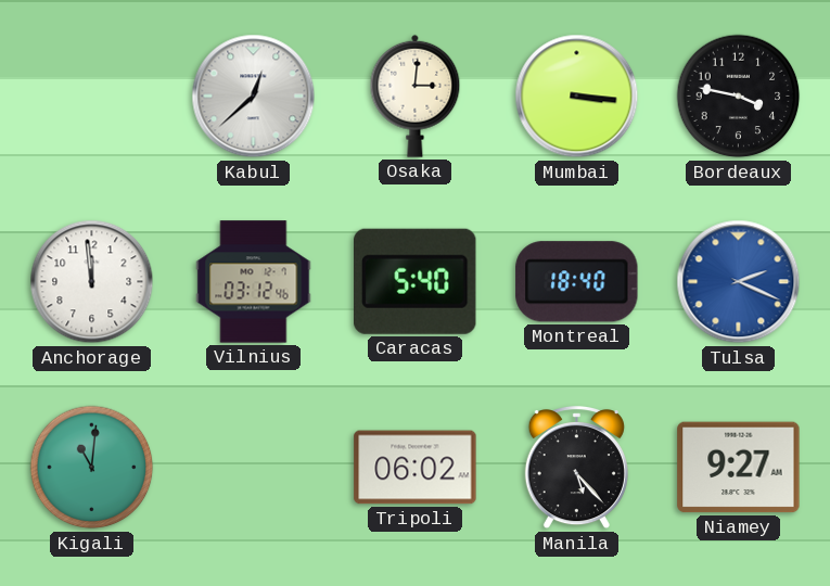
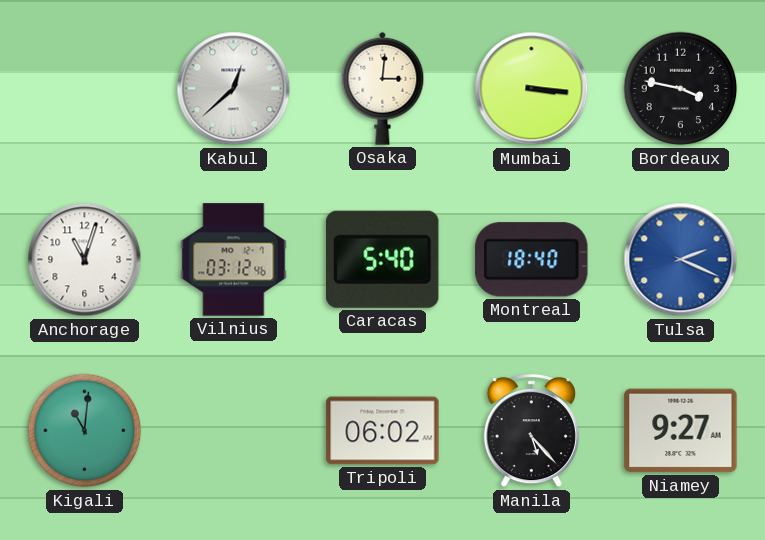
Anchorage: 11:59 -> 11:03
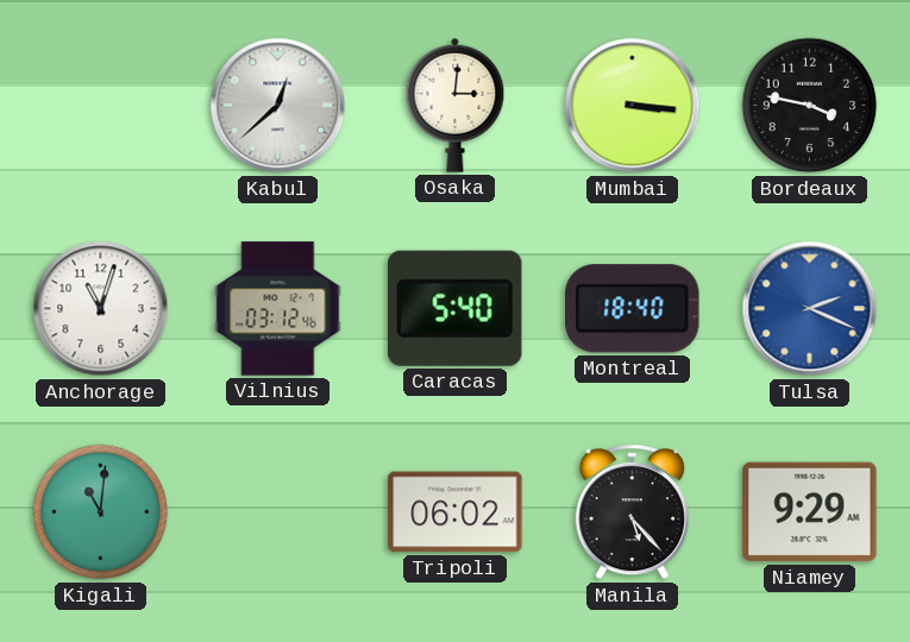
Niamey: 9:27 -> 9:29
